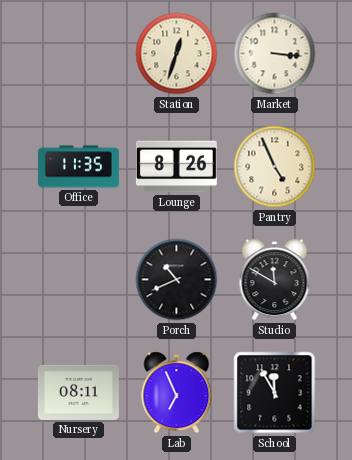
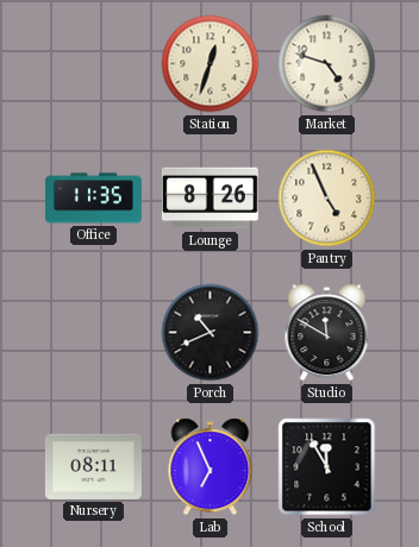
Market: 3:16 -> 4:48
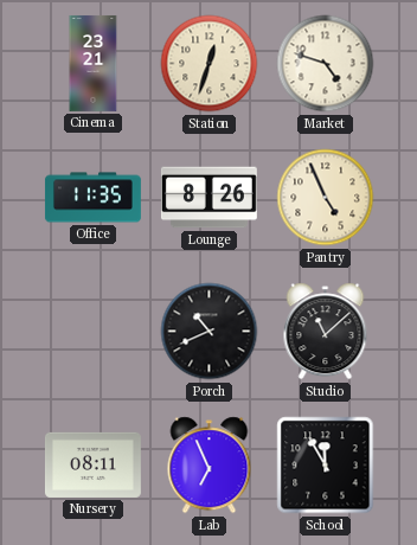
Cinema: none -> 23:21
Studio: 11:50 -> 11:08
